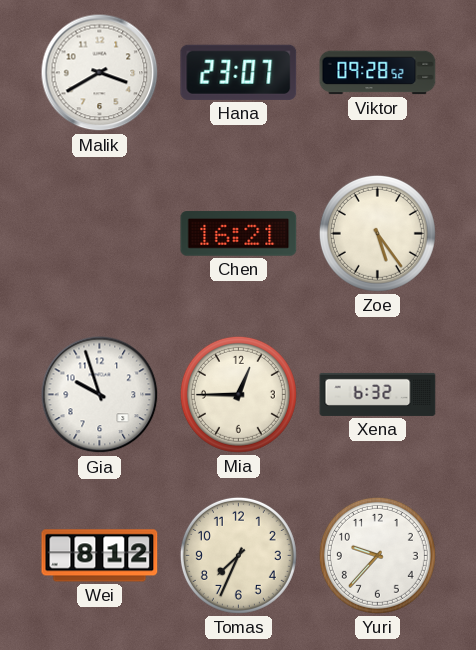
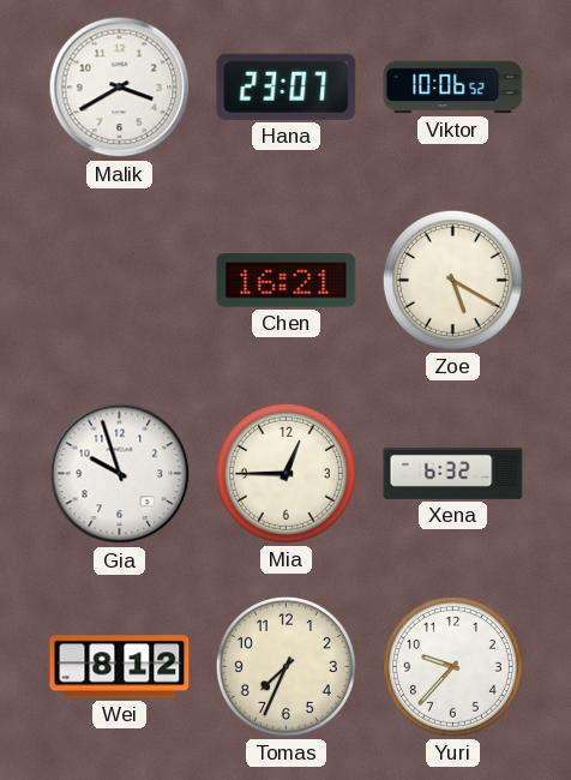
Viktor: 09:28 -> 10:06
Zoe: 5:24 -> 5:20
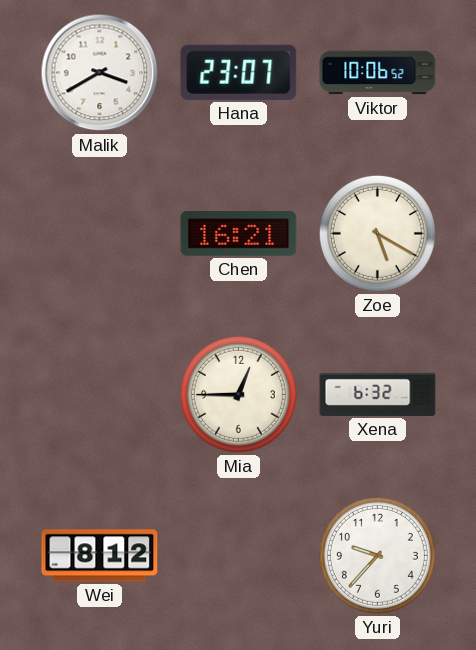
Gia: 9:57 -> none
Tomas: 7:34 -> none
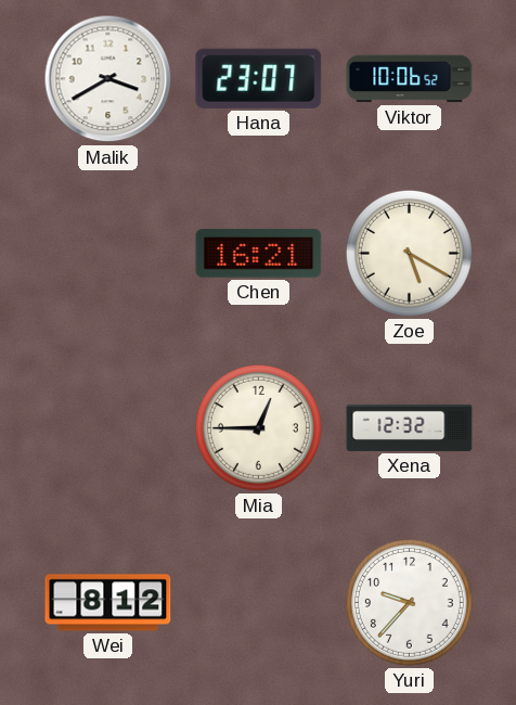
Xena: 6:32 -> 12:32
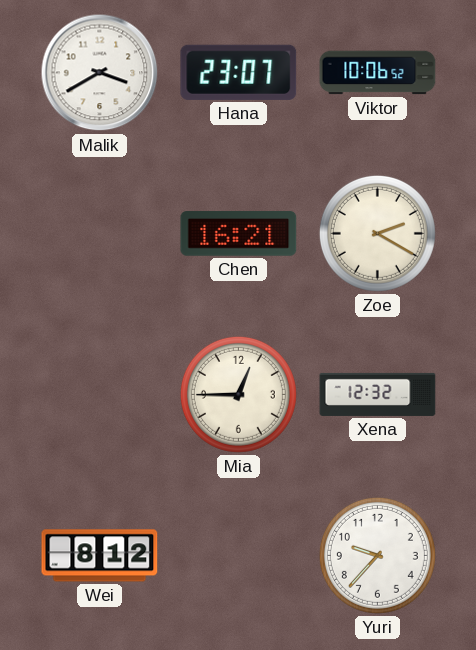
Zoe: 5:20 -> 2:20
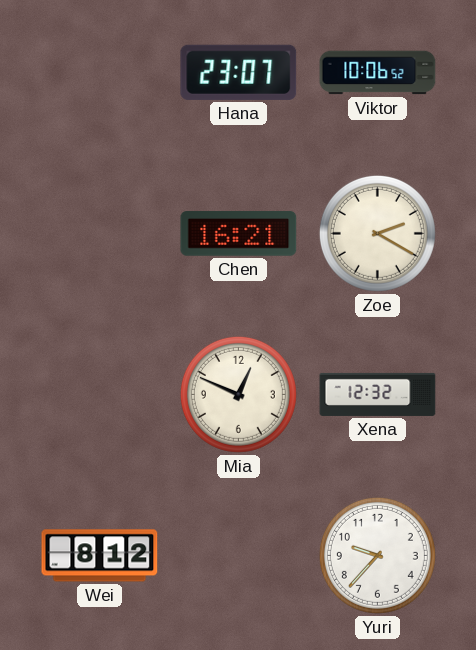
Malik: 3:40 -> none
Mia: 12:45 -> 12:49
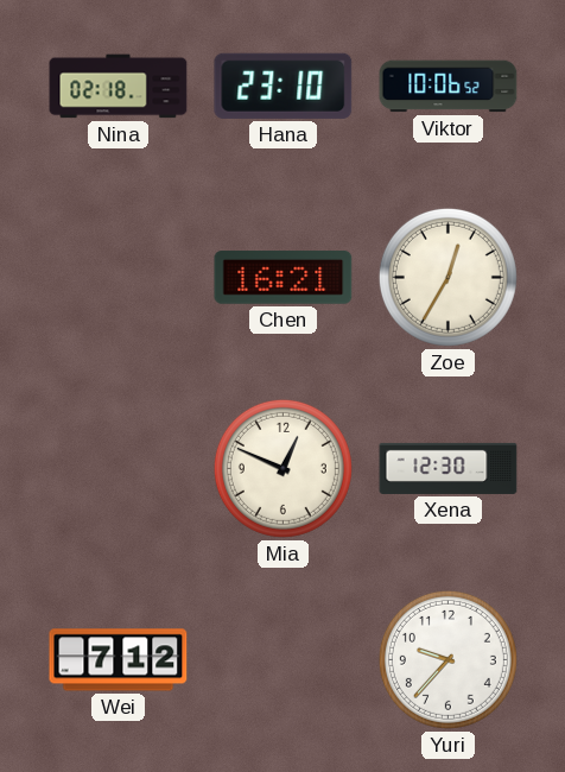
Nina: none -> 02:18
Hana: 23:07 -> 23:10
Zoe: 2:20 -> 12:35
Xena: 12:32 -> 12:30
Wei: 8:12 -> 7:12
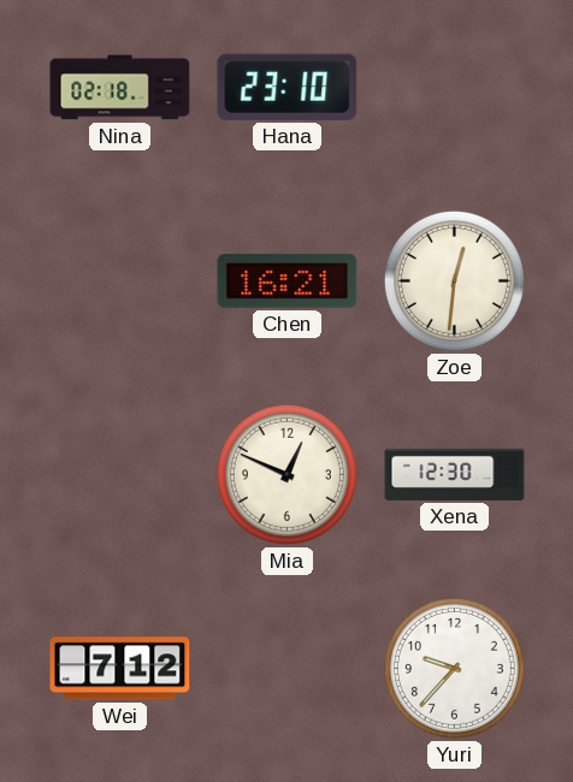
Viktor: 10:06 -> none
Zoe: 12:35 -> 12:31
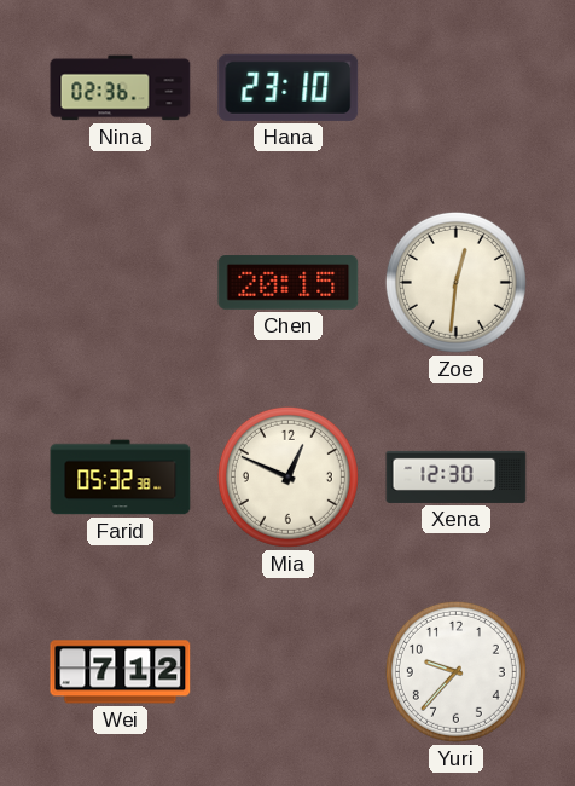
Nina: 02:18 -> 02:36
Chen: 16:21 -> 20:15
Farid: none -> 05:32
